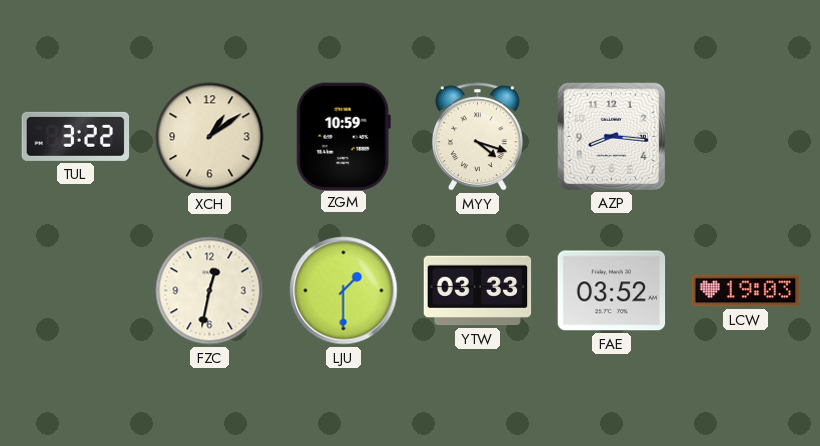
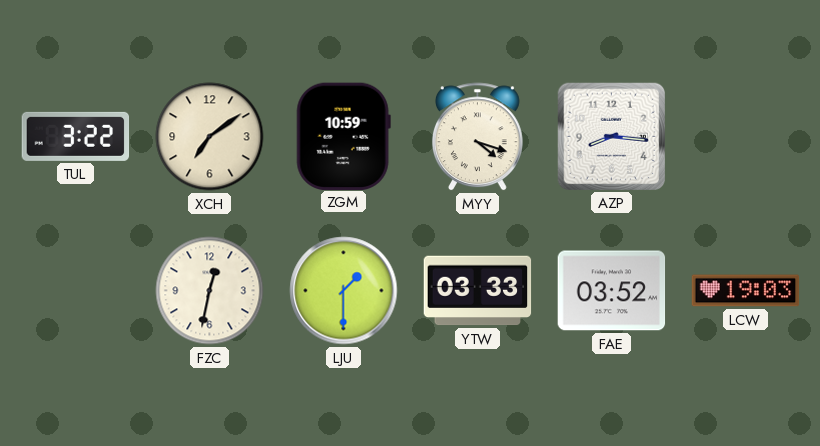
XCH: 1:09 -> 7:09
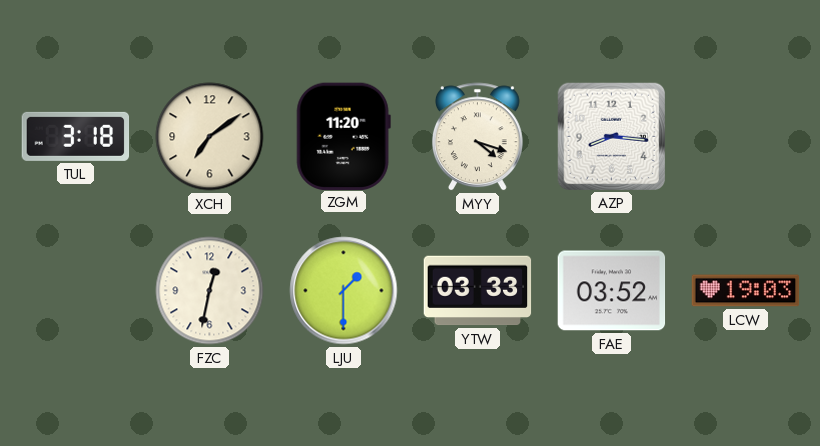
TUL: 3:22 -> 3:18
ZGM: 10:59 -> 11:20
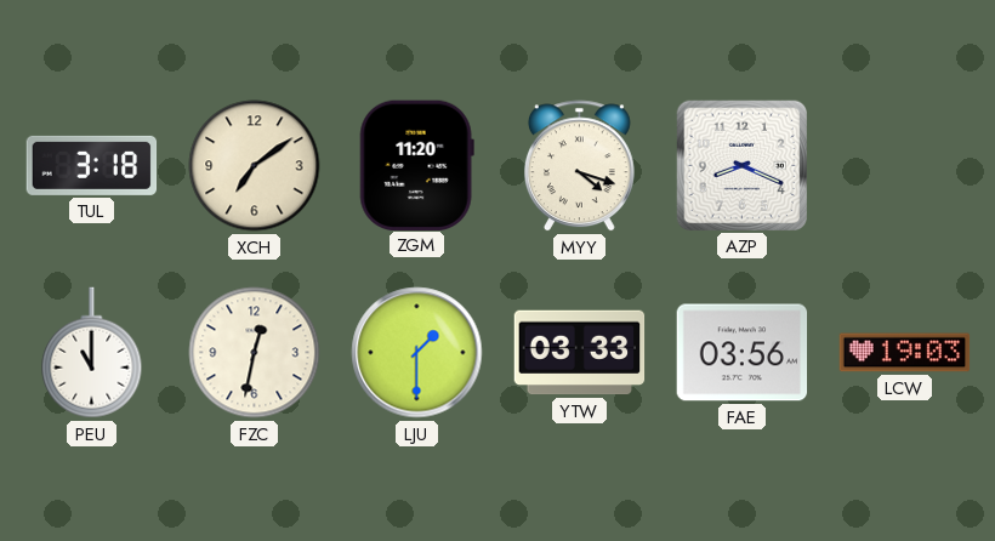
AZP: 8:16 -> 8:19
PEU: none -> 11:00
FAE: 03:52 -> 03:56
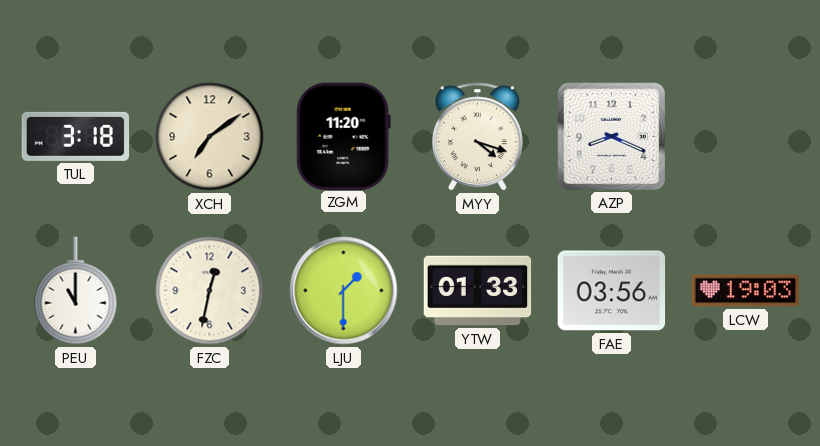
YTW: 03:33 -> 01:33
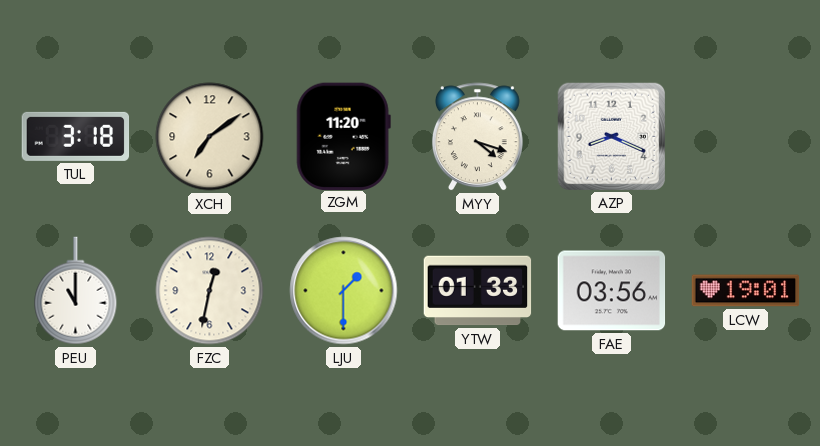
LCW: 19:03 -> 19:01
